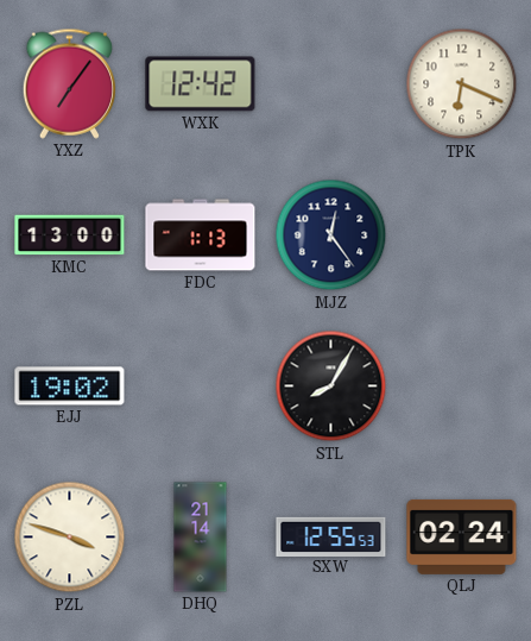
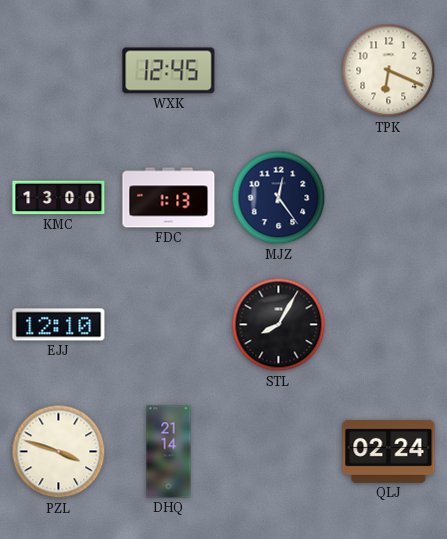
YXZ: 7:06 -> none
WXK: 12:42 -> 12:45
EJJ: 19:02 -> 12:10
SXW: 12:55 -> none
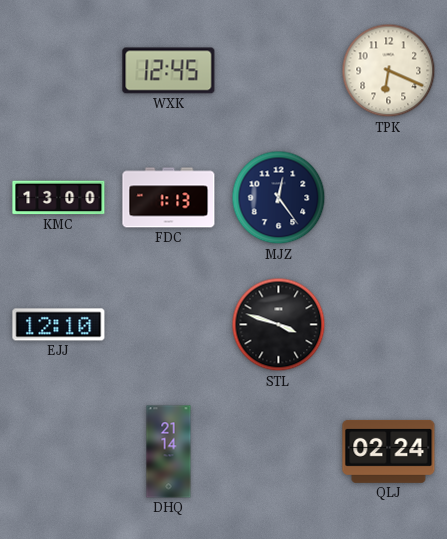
STL: 8:05 -> 3:48
PZL: 3:48 -> none
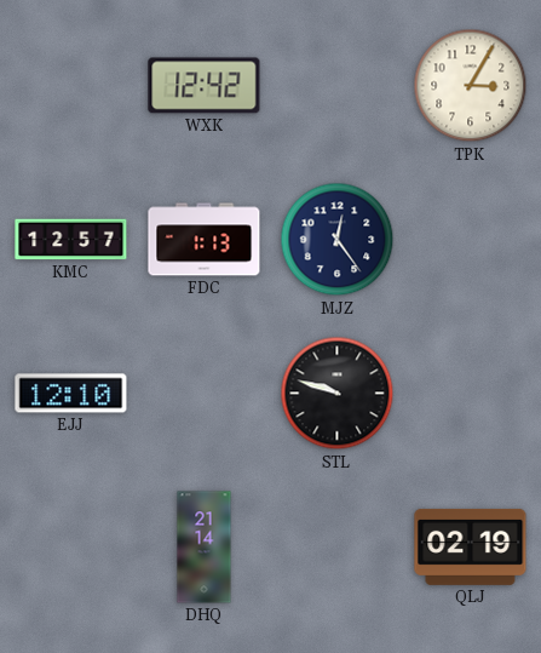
WXK: 12:45 -> 12:42
TPK: 6:19 -> 3:05
KMC: 13:00 -> 12:57
STL: 3:48 -> 9:48
QLJ: 02:24 -> 02:19
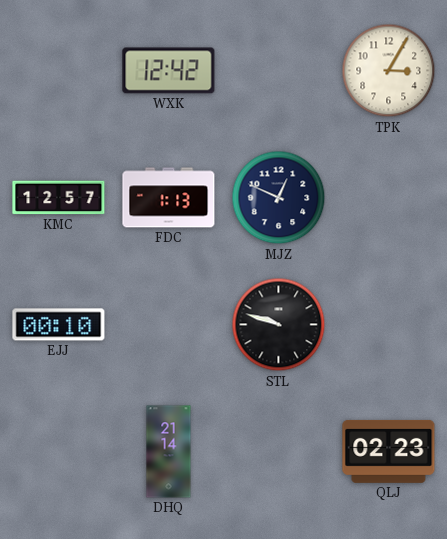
MJZ: 12:24 -> 12:49
EJJ: 12:10 -> 00:10
QLJ: 02:19 -> 02:23
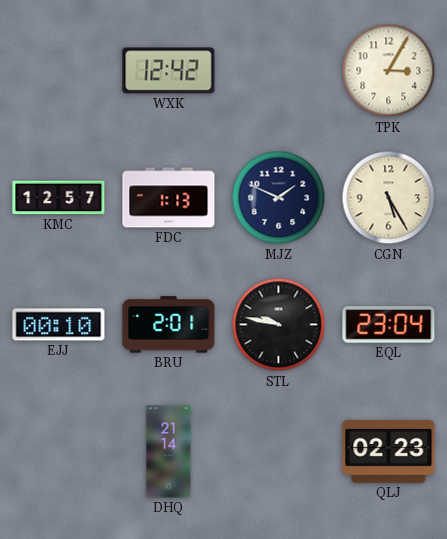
MJZ: 12:49 -> 1:49
CGN: none -> 5:25
BRU: none -> 2:01
STL: 9:48 -> 9:47
EQL: none -> 23:04
